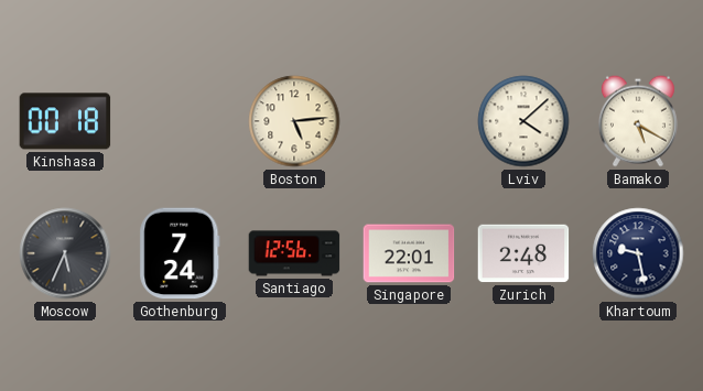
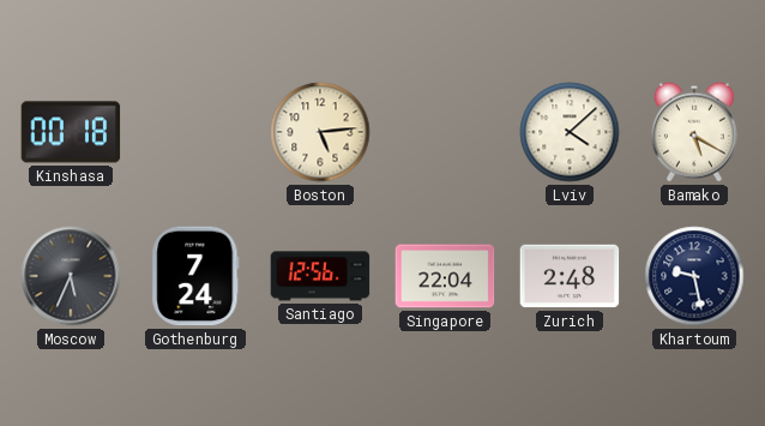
Singapore: 22:01 -> 22:04
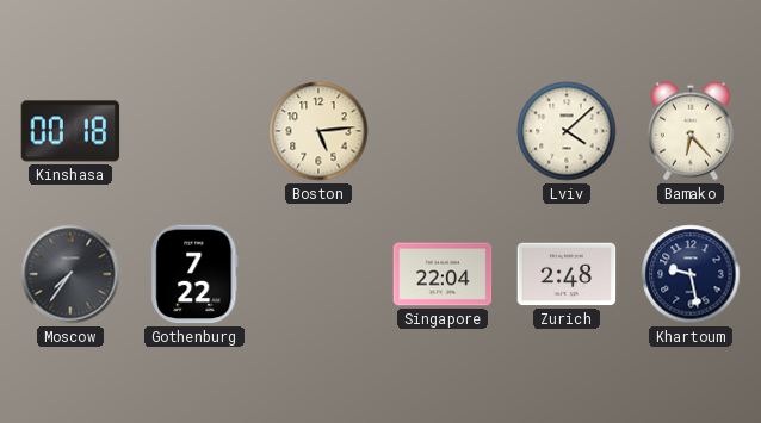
Bamako: 5:20 -> 6:23
Moscow: 5:34 -> 7:36
Gothenburg: 7:24 -> 7:22
Santiago: 12:56 -> none
